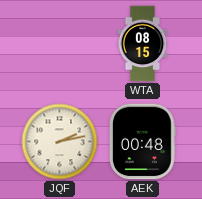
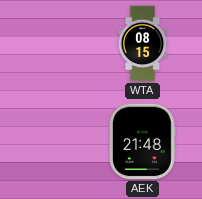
JQF: 2:13 -> none
AEK: 00:48 -> 21:48
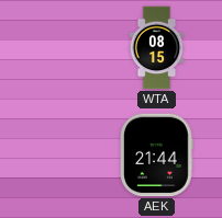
AEK: 21:48 -> 21:44
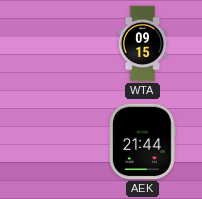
WTA: 08:15 -> 09:15
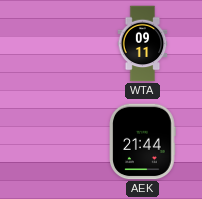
WTA: 09:15 -> 09:11
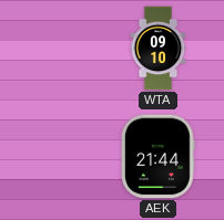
WTA: 09:11 -> 09:10
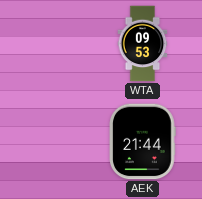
WTA: 09:10 -> 09:53
